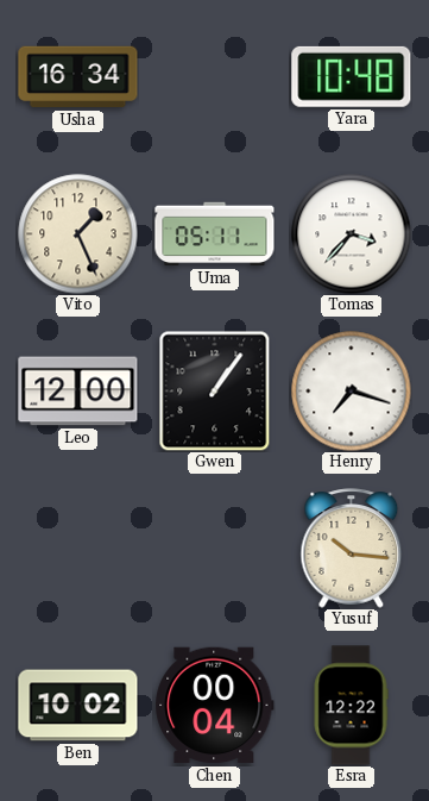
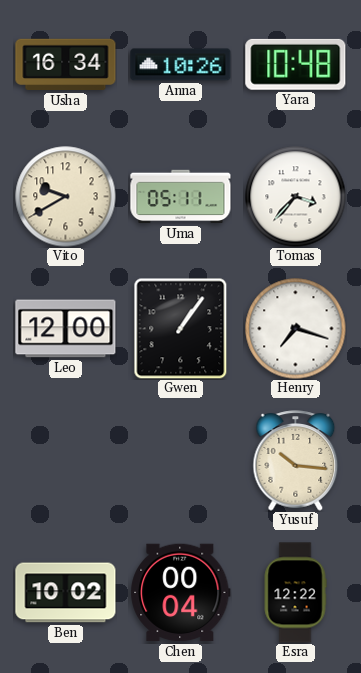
Anna: none -> 10:26
Vito: 1:26 -> 9:40
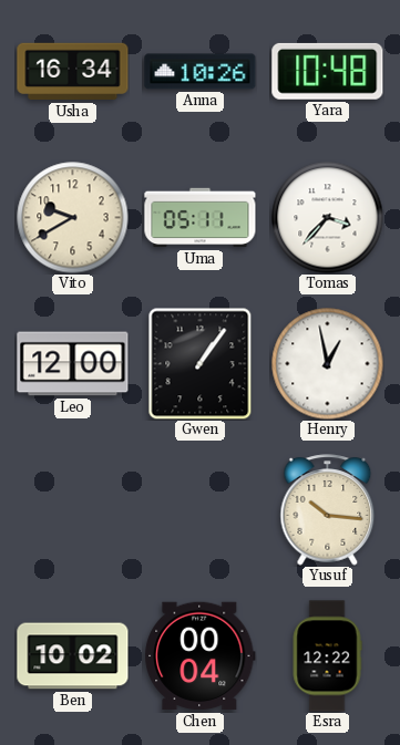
Henry: 7:18 -> 12:58
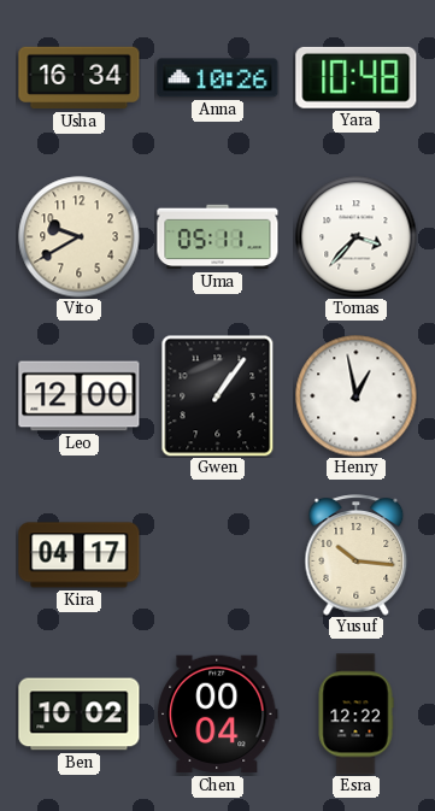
Kira: none -> 04:17
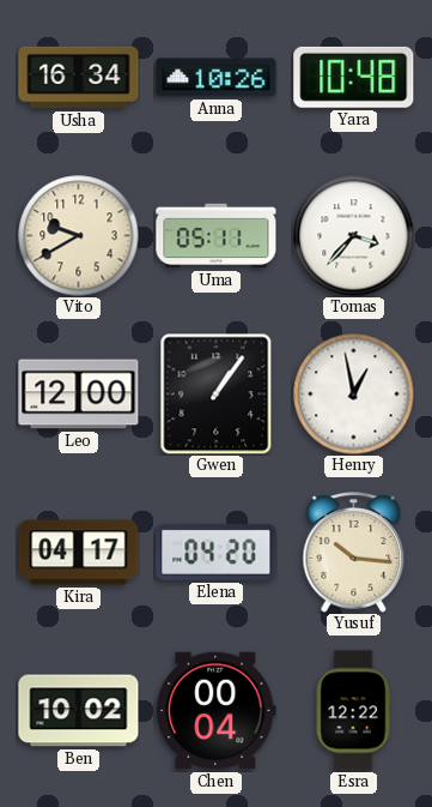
Elena: none -> 04:20
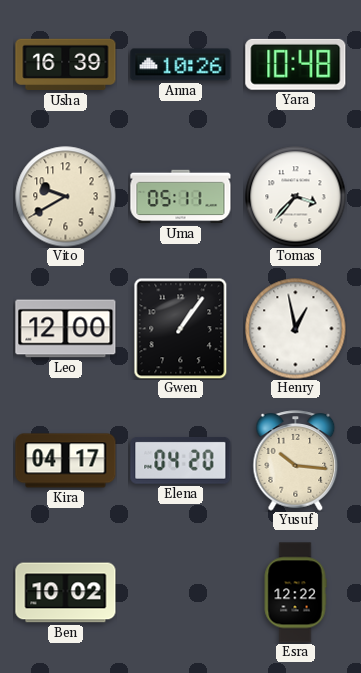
Usha: 16:34 -> 16:39
Chen: 00:04 -> none
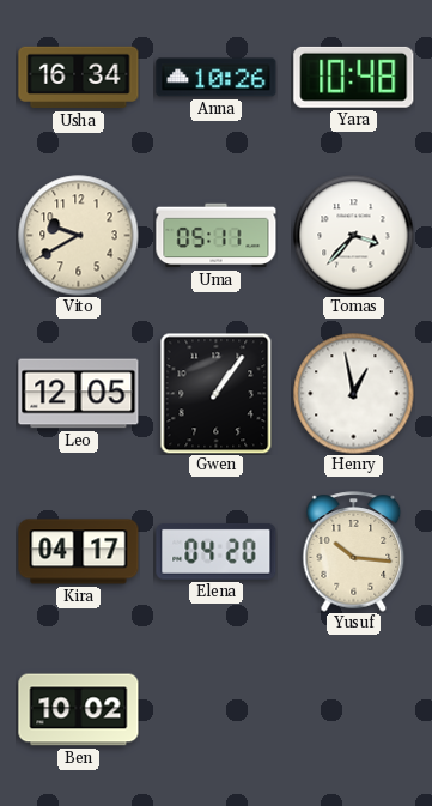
Usha: 16:39 -> 16:34
Leo: 12:00 -> 12:05
Esra: 12:22 -> none
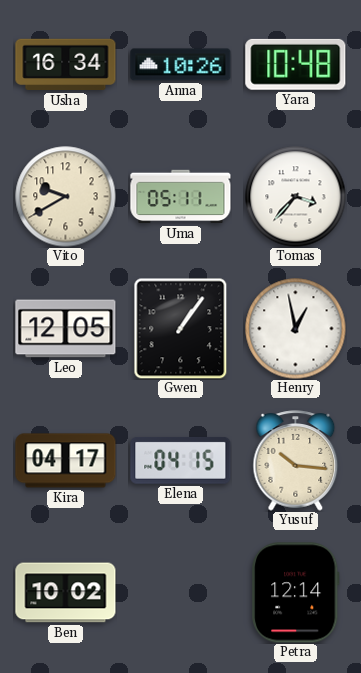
Elena: 04:20 -> 04:15
Petra: none -> 12:14
